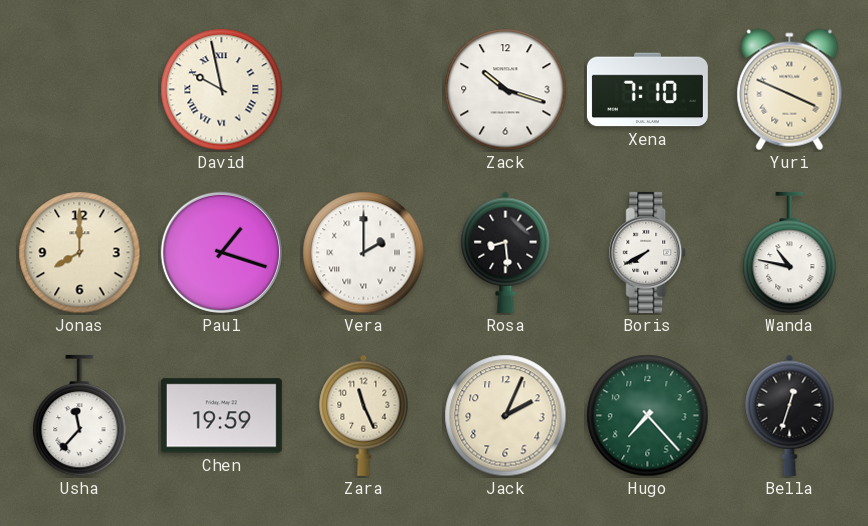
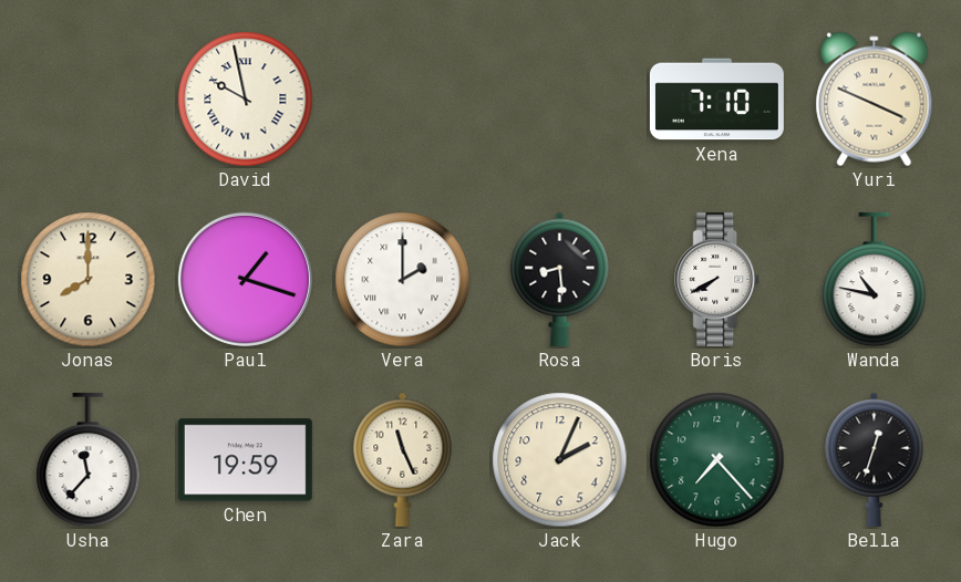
Zack: 10:18 -> none
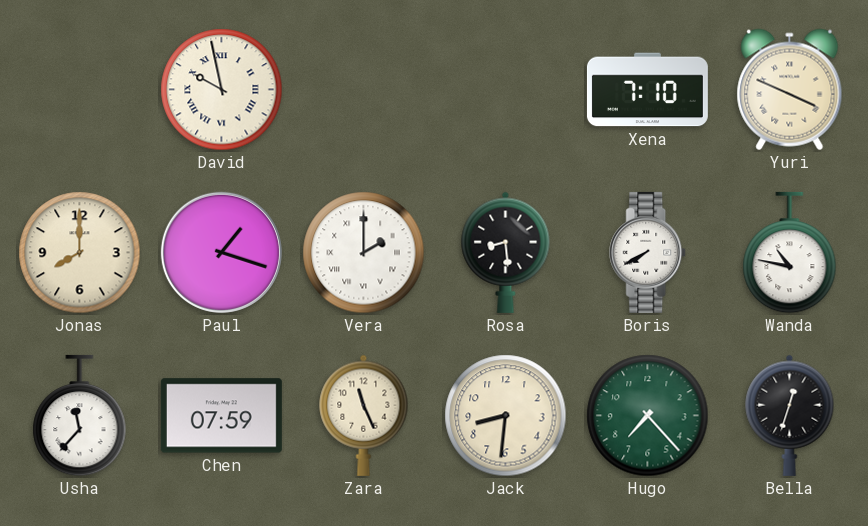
Chen: 19:59 -> 07:59
Jack: 2:04 -> 8:31
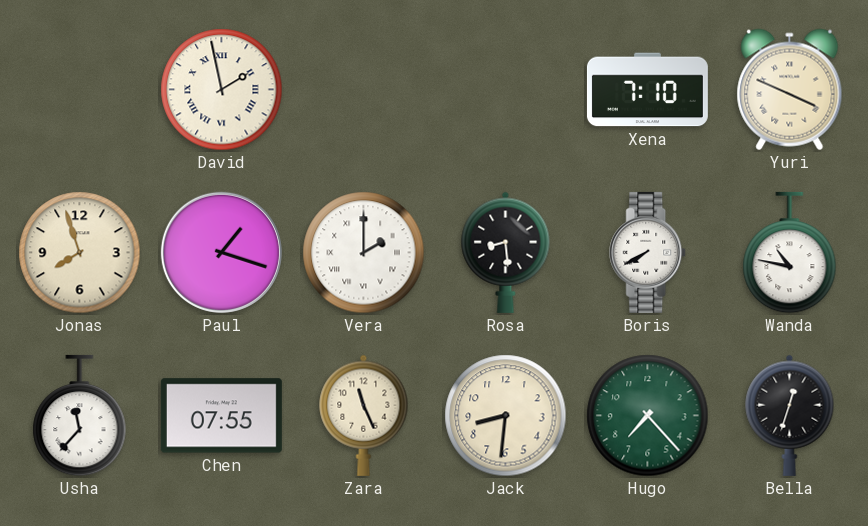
David: 9:58 -> 1:58
Jonas: 8:00 -> 7:57
Chen: 07:59 -> 07:55
